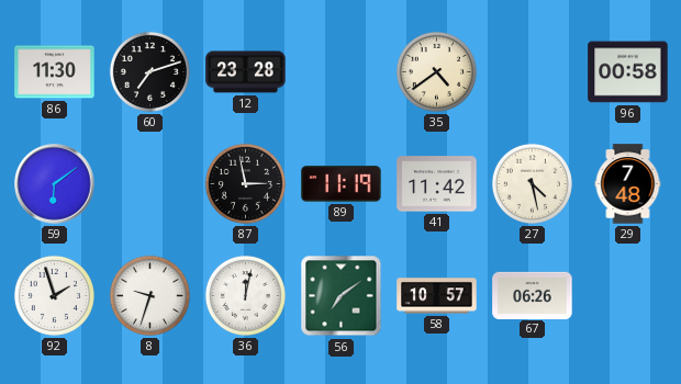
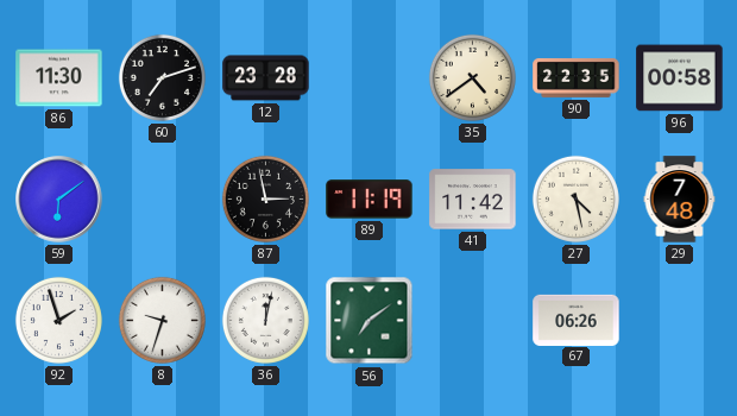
90: none -> 22:35
58: 10:57 -> none
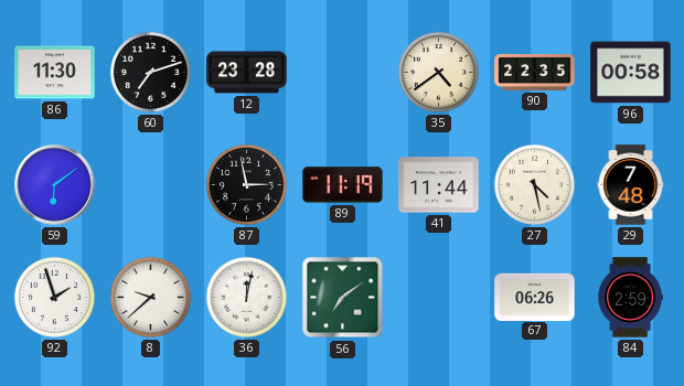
41: 11:42 -> 11:44
8: 9:33 -> 9:38
84: none -> 2:59
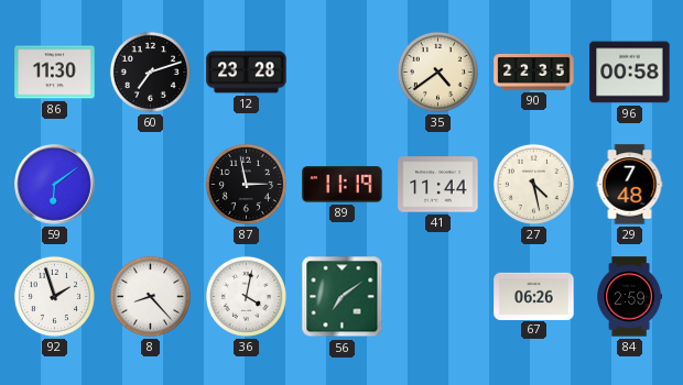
8: 9:38 -> 8:23
36: 12:02 -> 4:02
